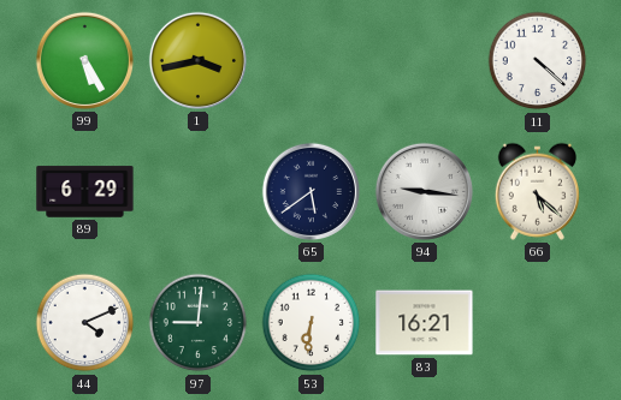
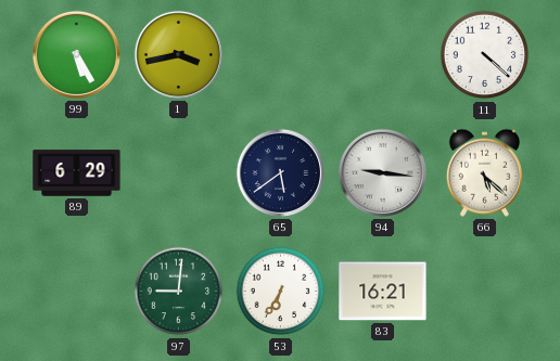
44: 4:11 -> none
53: 6:31 -> 6:35
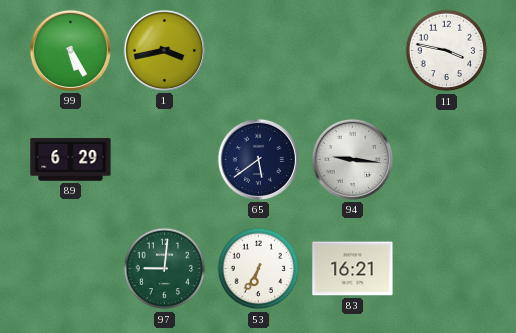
11: 4:22 -> 3:47
66: 5:22 -> none
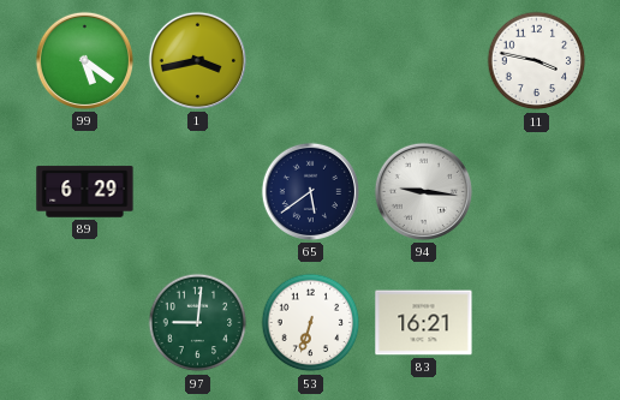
99: 5:25 -> 5:21
53: 6:35 -> 6:33
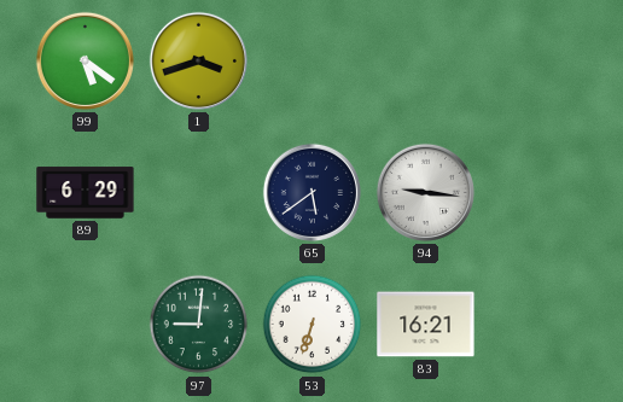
1: 3:43 -> 3:42
11: 3:47 -> none
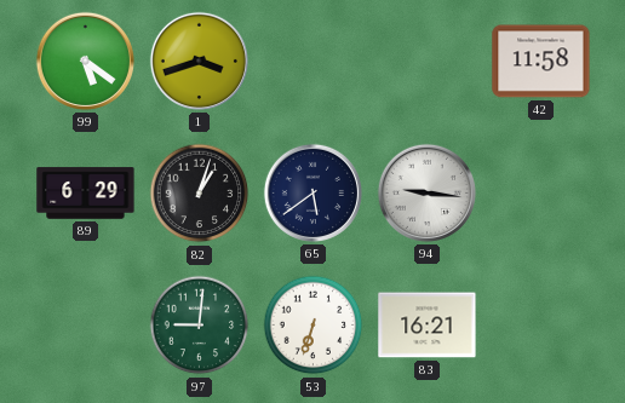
42: none -> 11:58
82: none -> 1:03
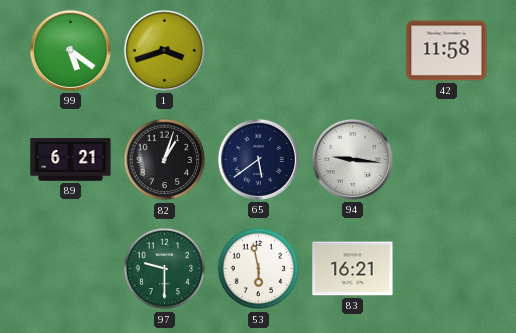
89: 6:29 -> 6:21
97: 9:01 -> 9:30
53: 6:33 -> 5:58
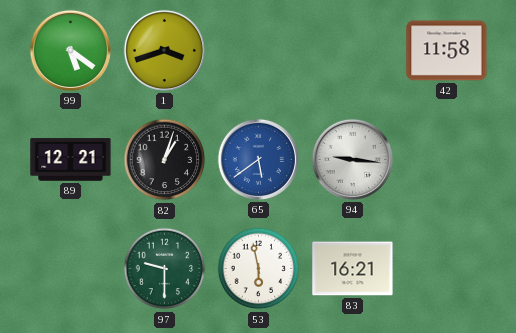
89: 6:21 -> 12:21
65 dial: navy -> blue
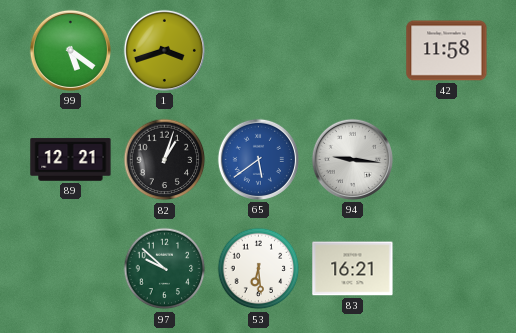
97: 9:30 -> 9:52
53: 5:58 -> 6:29
